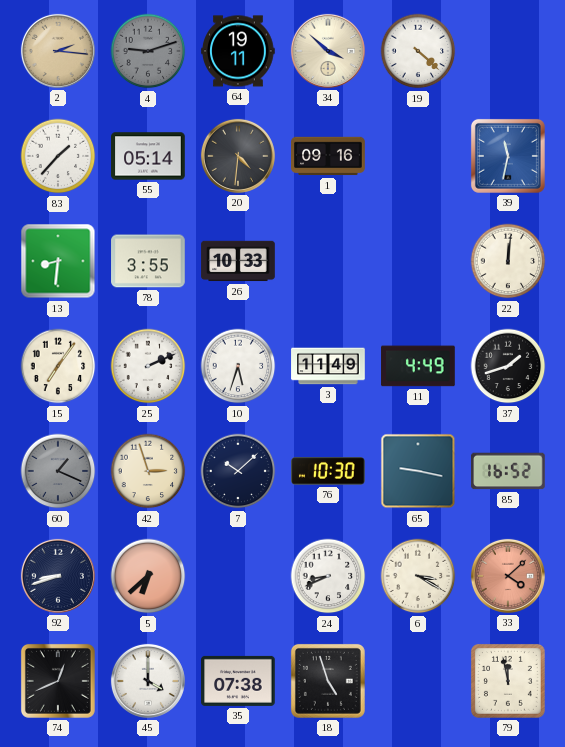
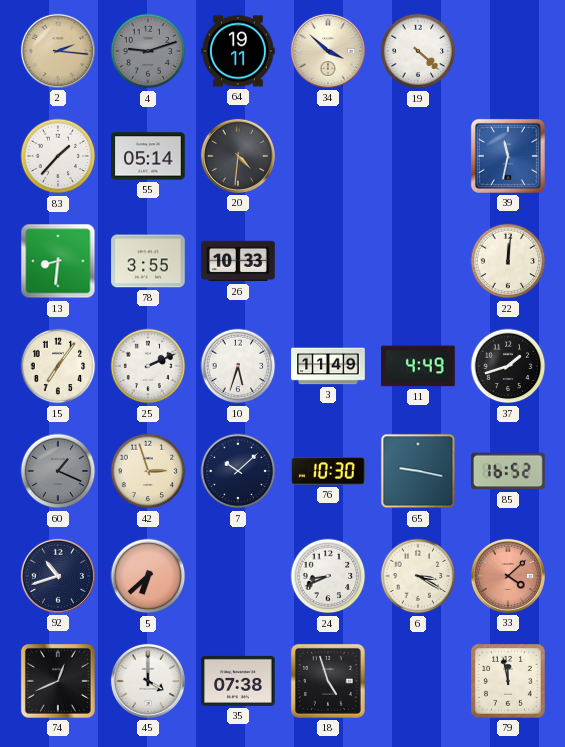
1: 09:16 -> none
92: 8:42 -> 10:42
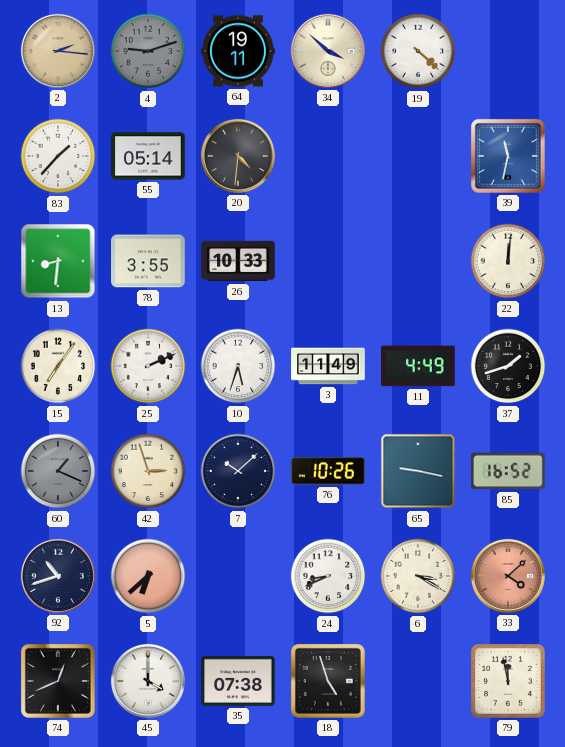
76: 10:30 -> 10:26
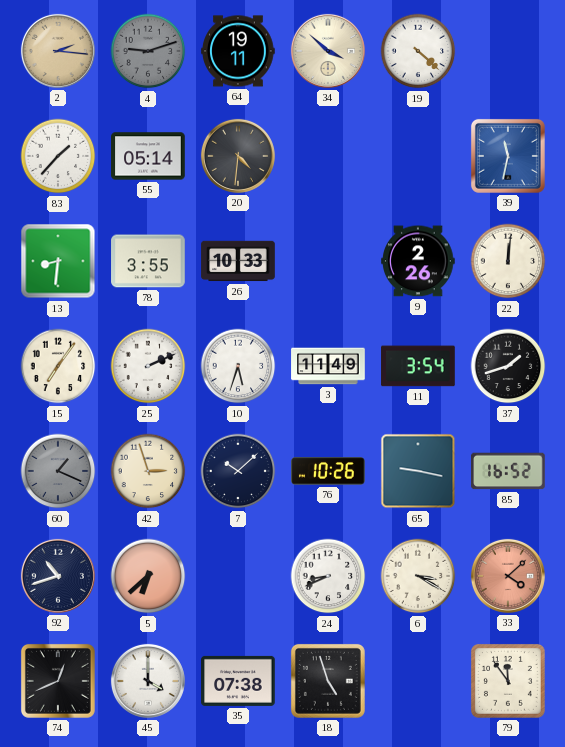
9: none -> 2:26
11: 4:49 -> 3:54
79: 11:58 -> 11:54
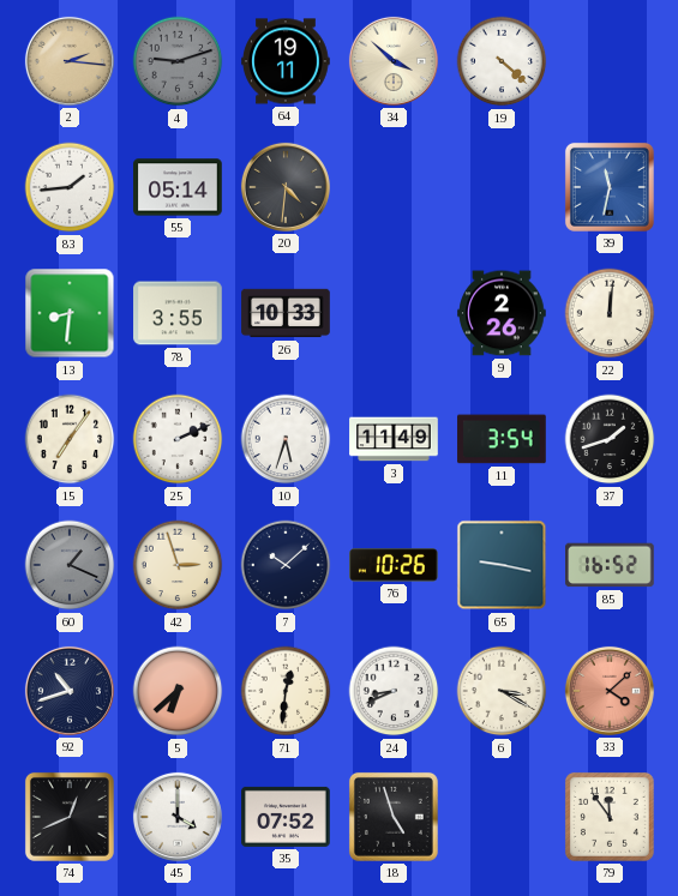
83: 1:37 -> 1:44
71: none -> 12:31
35: 07:38 -> 07:52
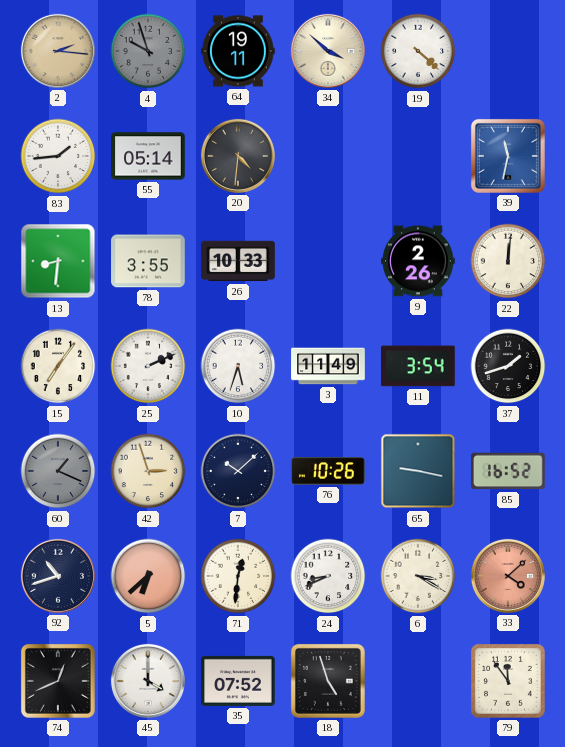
4: 9:12 -> 9:57
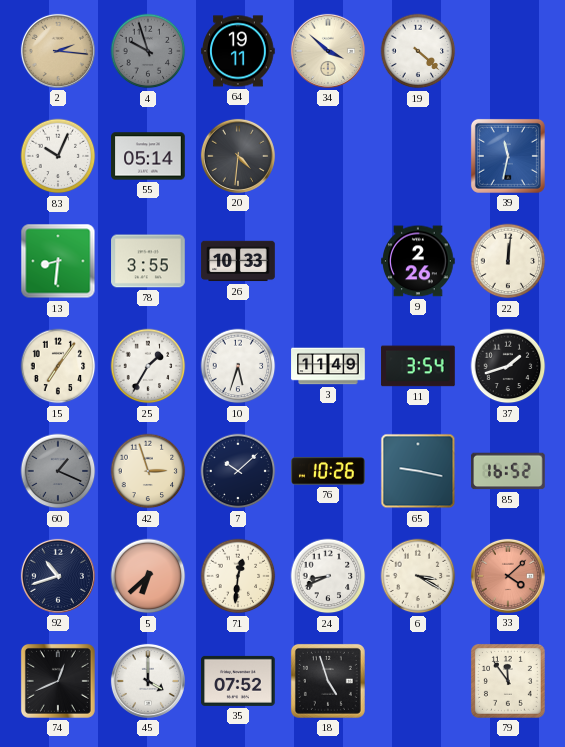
83: 1:44 -> 10:04
25: 2:11 -> 1:35
